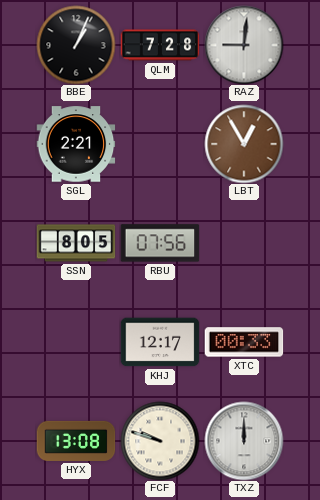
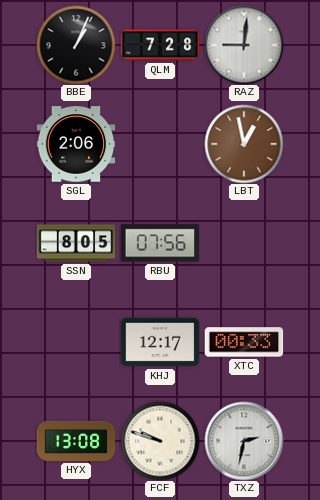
SGL: 2:21 -> 2:06
LBT: 12:55 -> 12:58
TXZ: 12:00 -> 2:32
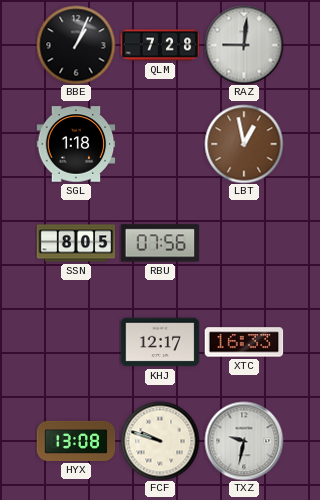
SGL: 2:06 -> 1:18
XTC: 00:33 -> 16:33
TXZ: 2:32 -> 9:32
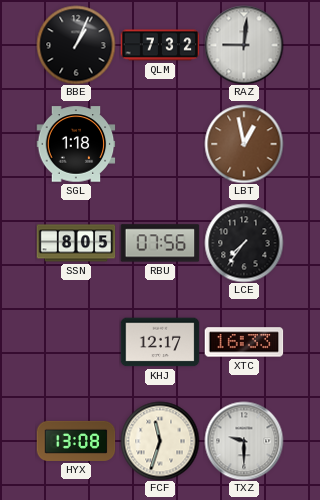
QLM: 7:28 -> 7:32
LCE: none -> 7:36
FCF: 9:48 -> 11:33
TXZ: 9:32 -> 9:30
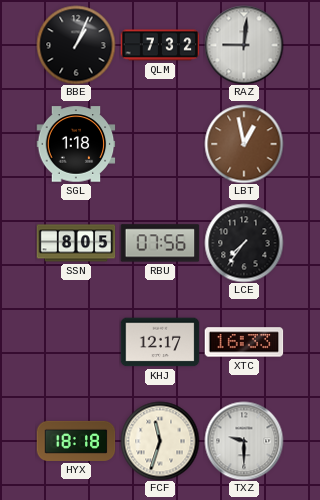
HYX: 13:08 -> 18:18
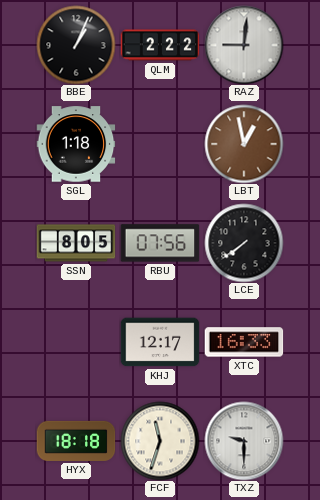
QLM: 7:32 -> 2:22
LCE: 7:36 -> 7:39
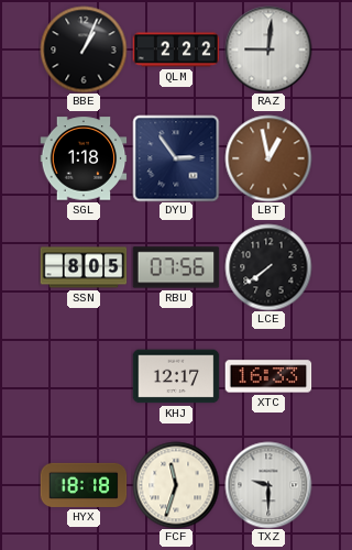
DYU: none -> 2:54
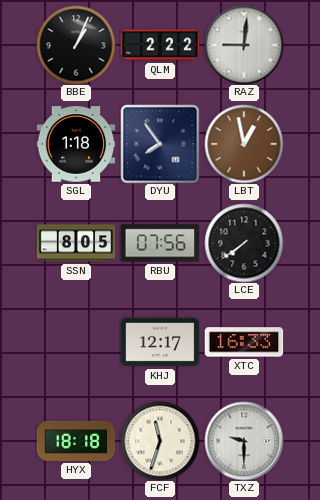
DYU: 2:54 -> 7:54
